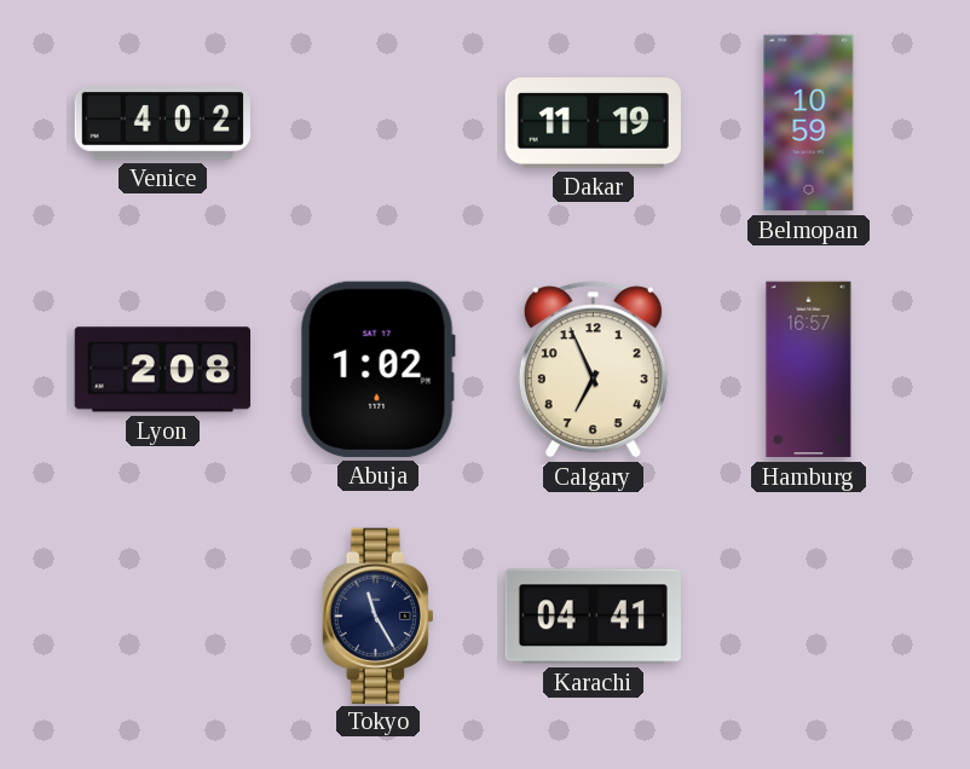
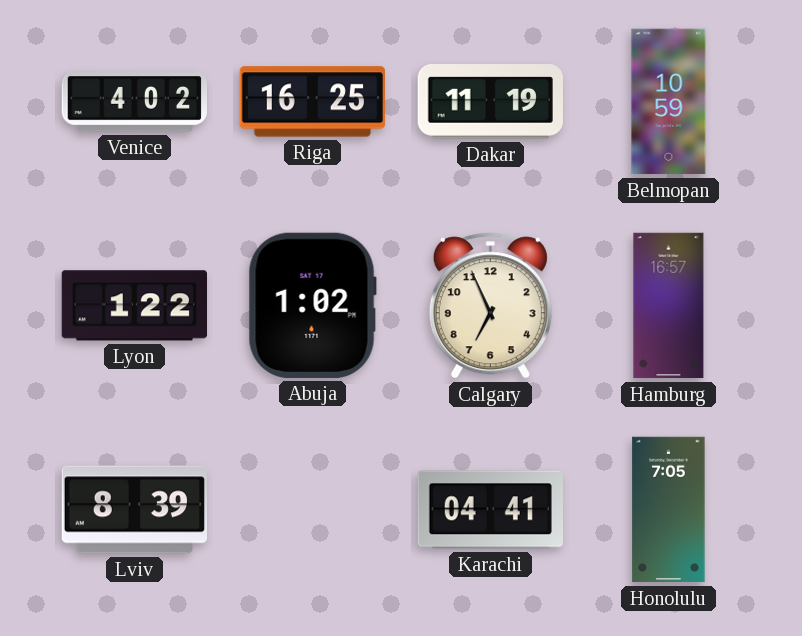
Riga: none -> 16:25
Lyon: 2:08 -> 1:22
Lviv: none -> 8:39
Tokyo: 11:25 -> none
Honolulu: none -> 7:05
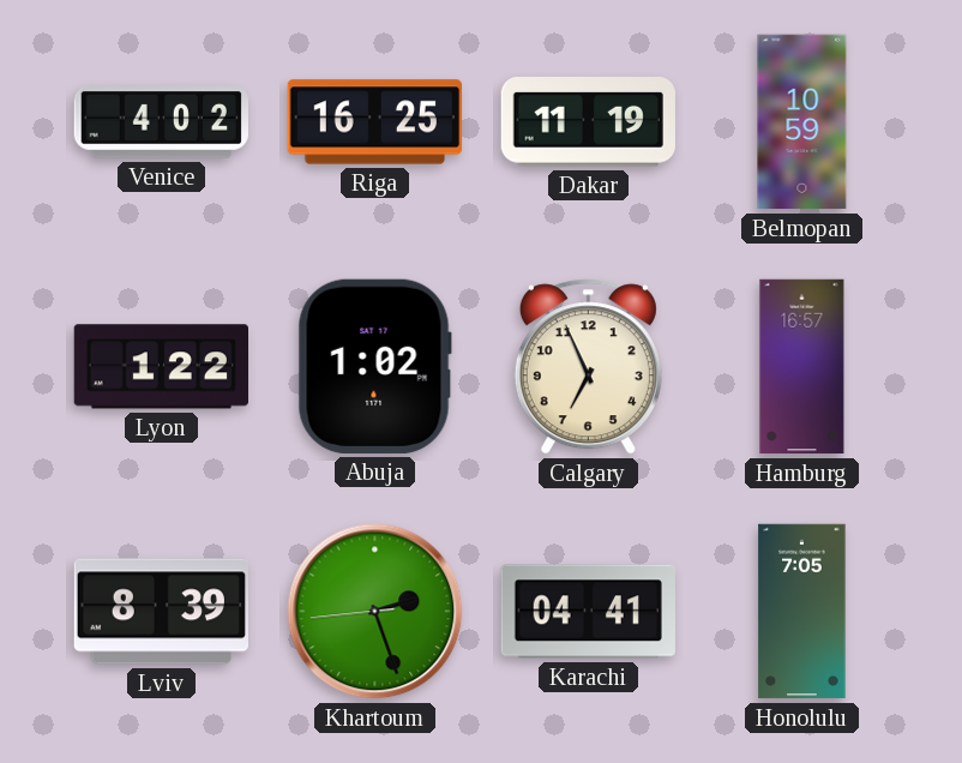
Khartoum: none -> 2:26
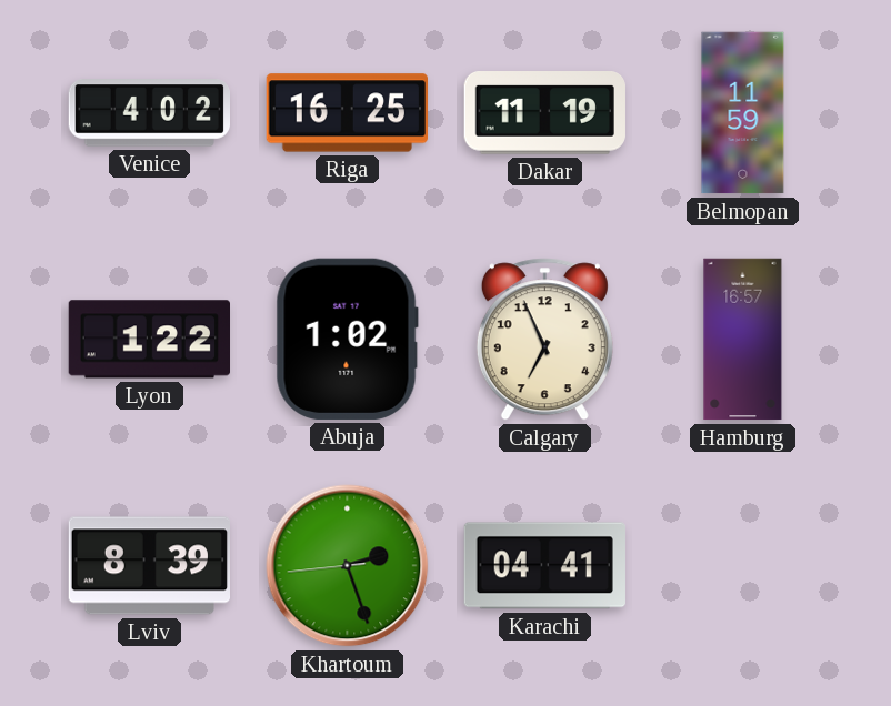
Belmopan: 10:59 -> 11:59
Honolulu: 7:05 -> none
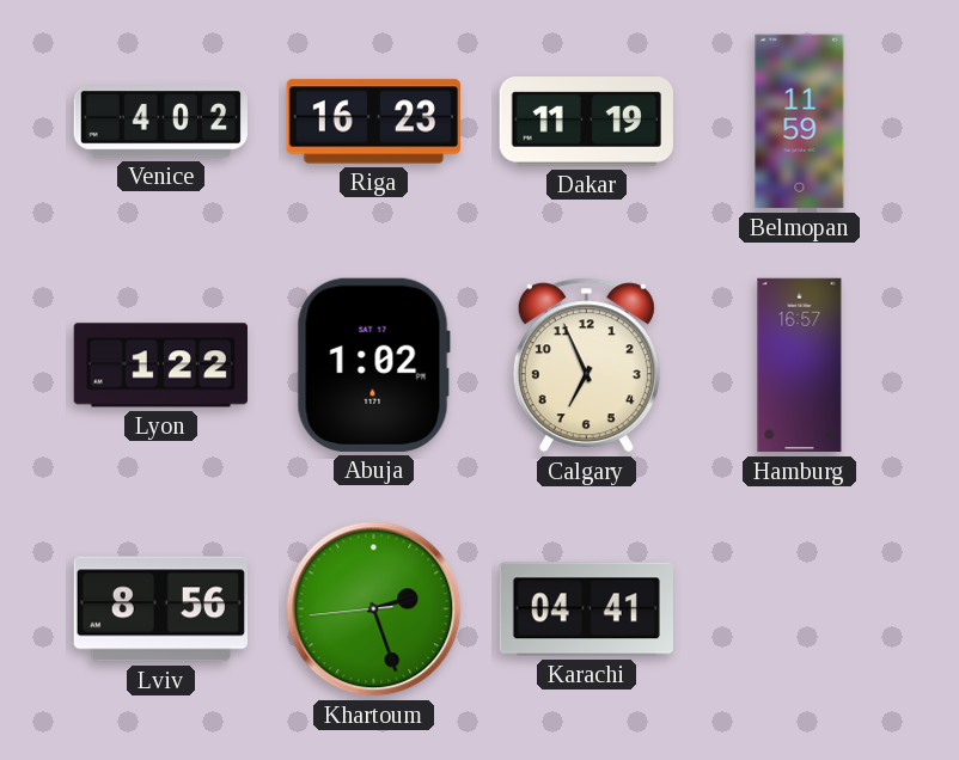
Riga: 16:25 -> 16:23
Lviv: 8:39 -> 8:56
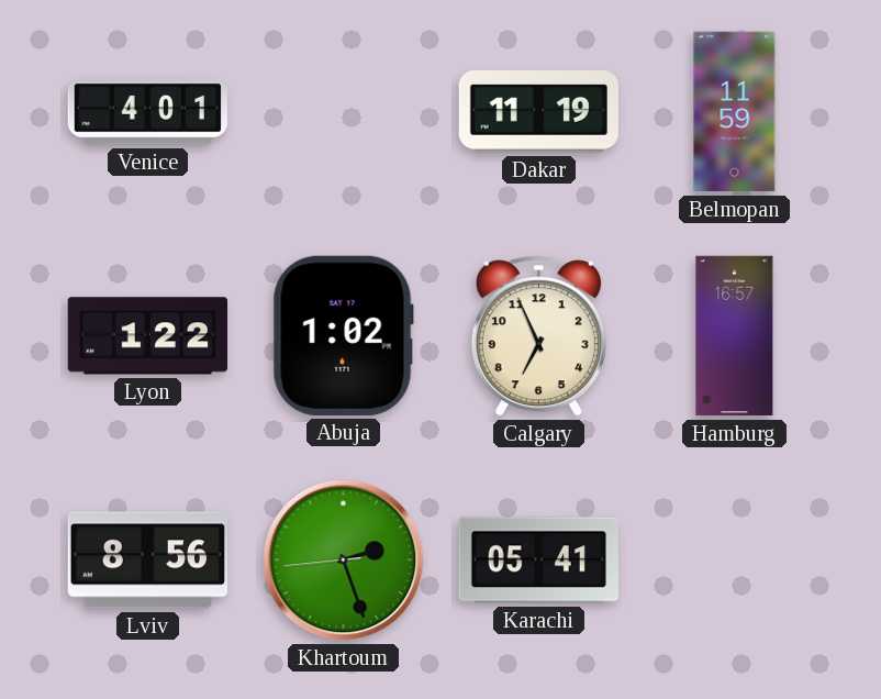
Venice: 4:02 -> 4:01
Riga: 16:23 -> none
Karachi: 04:41 -> 05:41
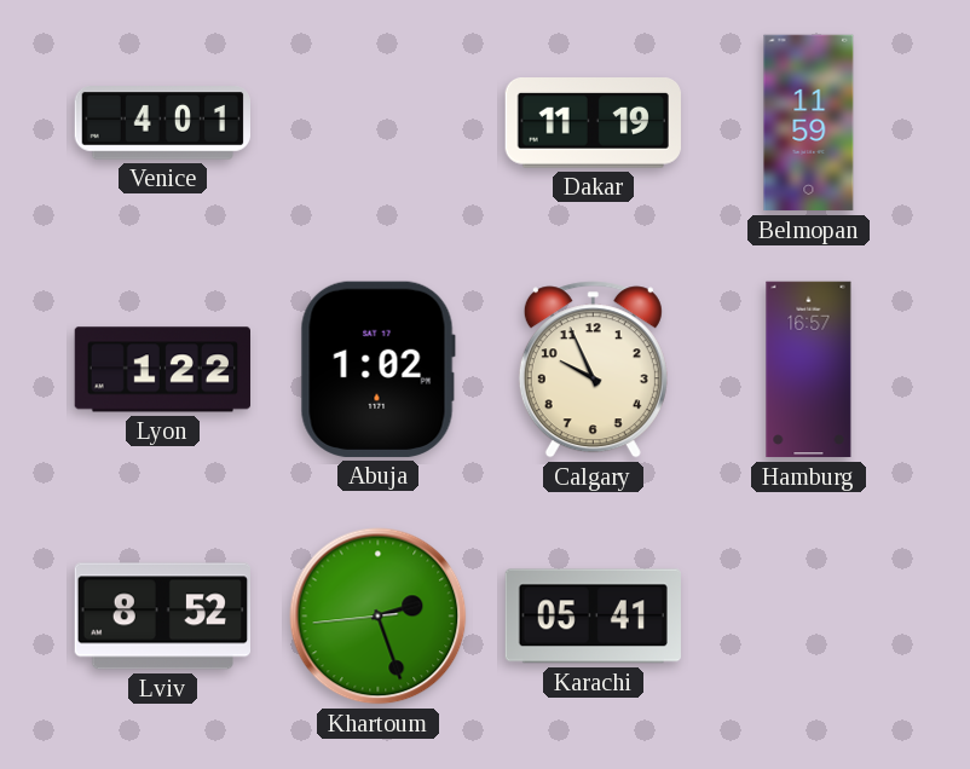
Calgary: 6:56 -> 9:56
Lviv: 8:56 -> 8:52
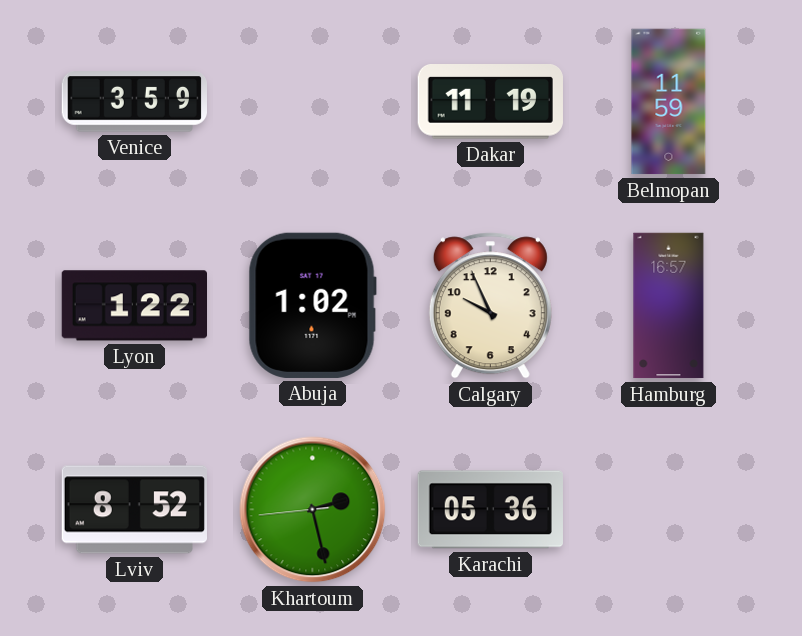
Venice: 4:01 -> 3:59
Khartoum: 2:26 -> 2:27
Karachi: 05:41 -> 05:36
